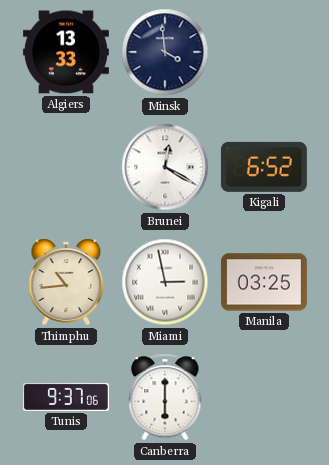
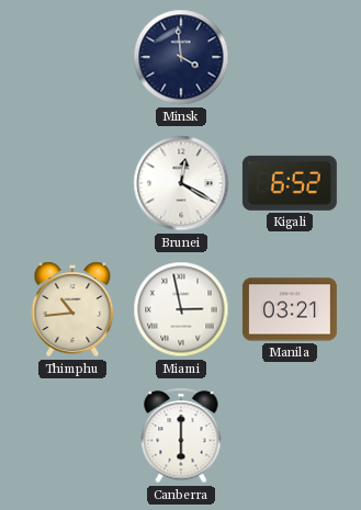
Algiers: 13:33 -> none
Manila: 03:25 -> 03:21
Tunis: 9:37 -> none
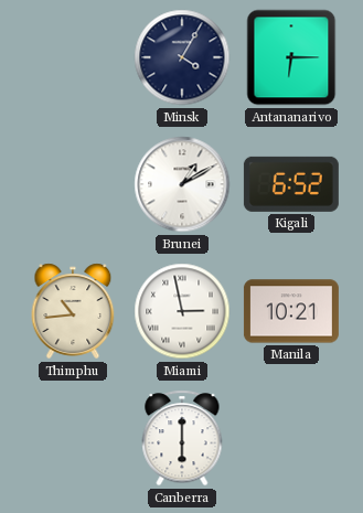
Minsk: 3:59 -> 4:05
Antananarivo: none -> 6:15
Brunei: 12:20 -> 1:10
Manila: 03:21 -> 10:21
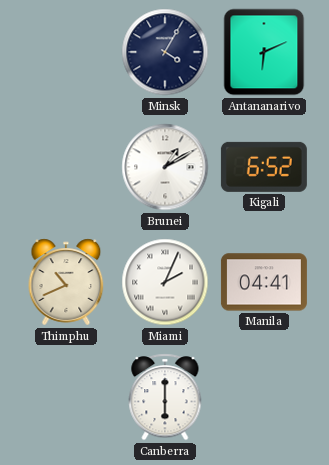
Antananarivo: 6:15 -> 6:11
Thimphu: 10:44 -> 10:41
Miami: 2:58 -> 2:04
Manila: 10:21 -> 04:41
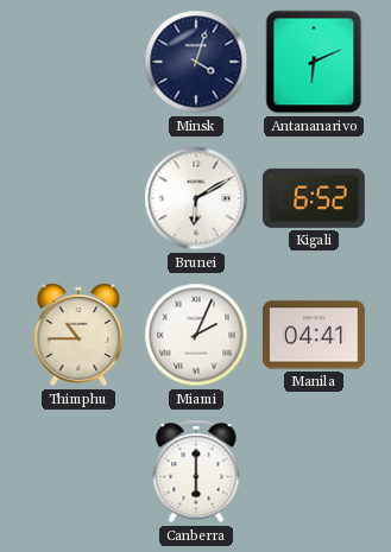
Minsk: 4:05 -> 4:03
Brunei: 1:10 -> 6:10
Thimphu: 10:41 -> 10:45
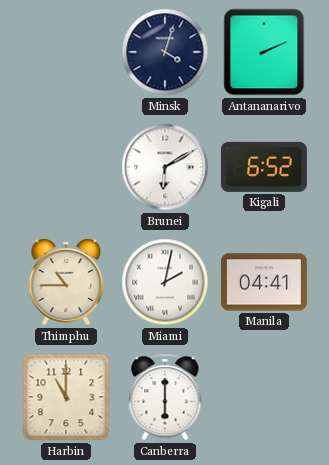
Antananarivo: 6:11 -> 2:11
Miami: 2:04 -> 2:02
Harbin: none -> 11:00
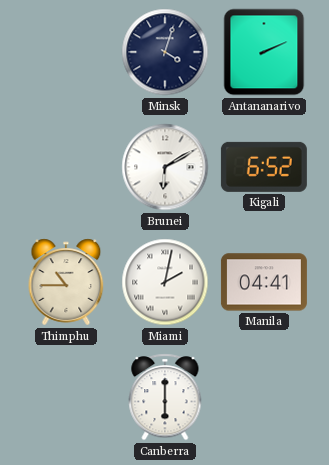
Harbin: 11:00 -> none
